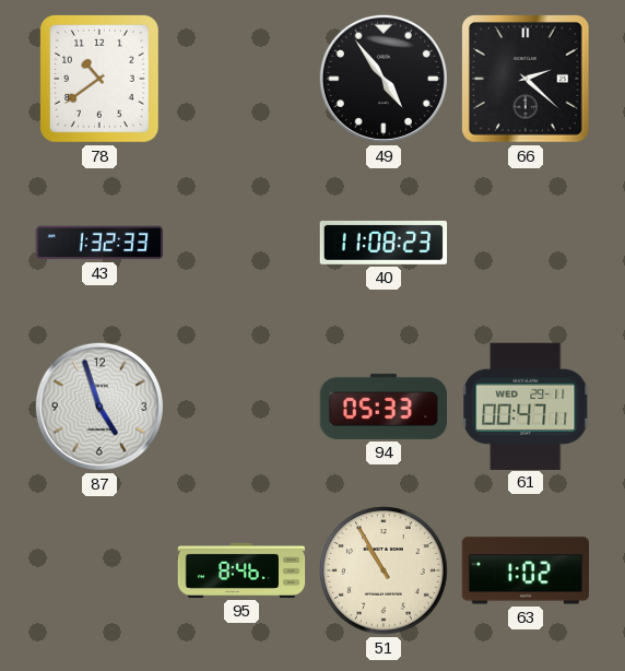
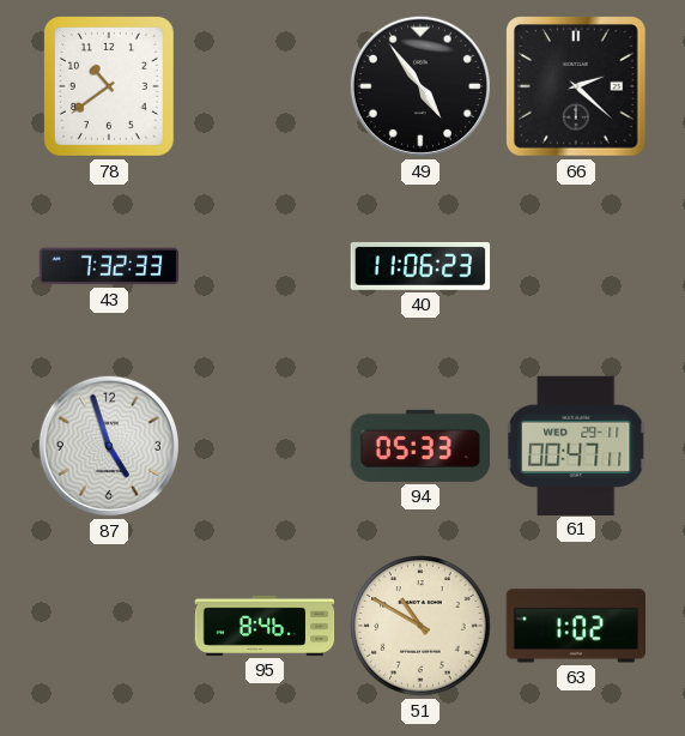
43: 1:32 -> 7:32
40: 11:08 -> 11:06
51: 10:55 -> 10:50
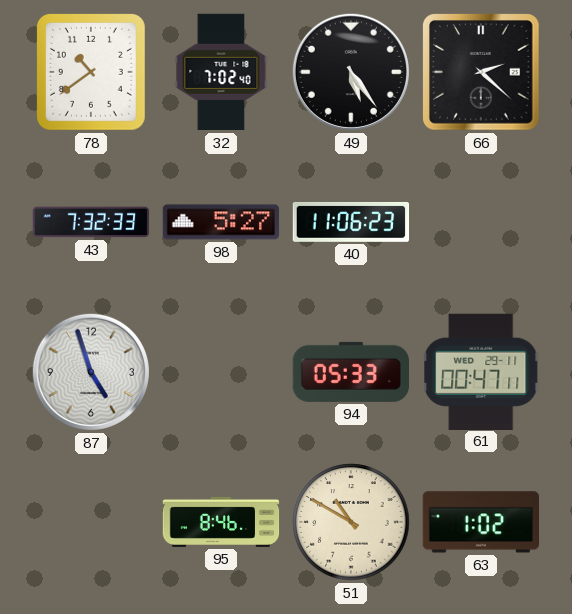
32: none -> 7:02
49: 4:54 -> 5:24
98: none -> 5:27
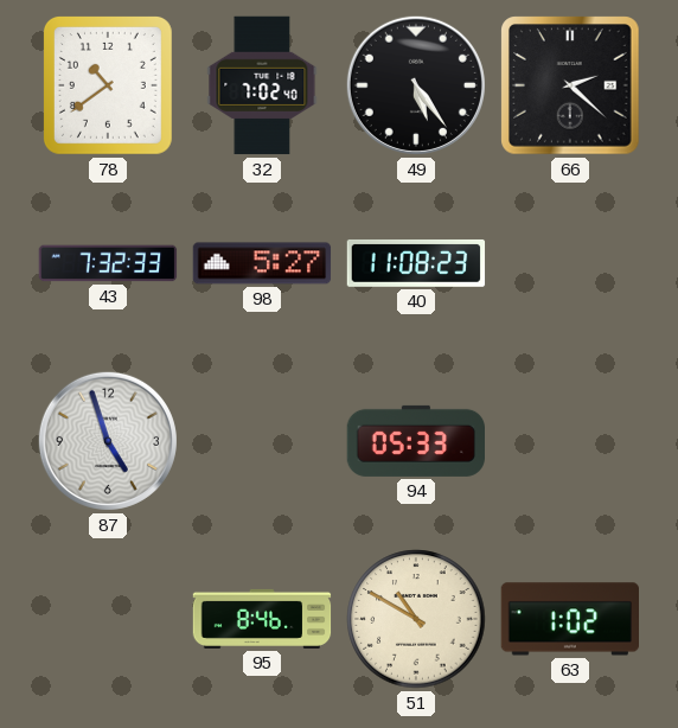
40: 11:06 -> 11:08
61: 00:47 -> none
